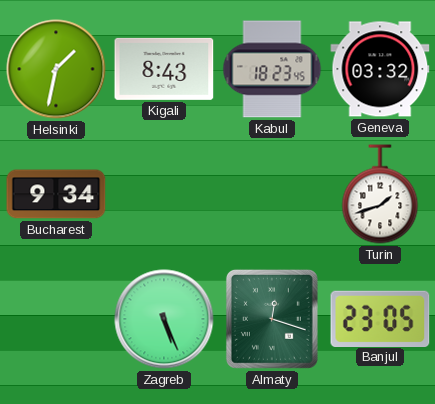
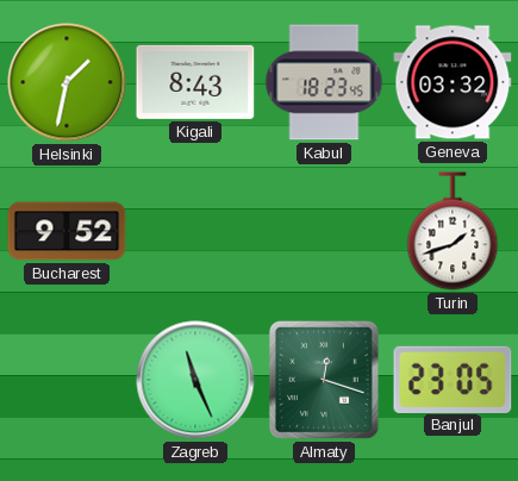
Bucharest: 9:34 -> 9:52
Zagreb: 5:26 -> 11:26
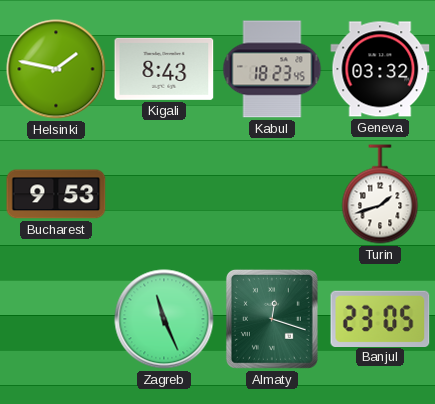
Helsinki: 1:32 -> 1:47
Bucharest: 9:52 -> 9:53
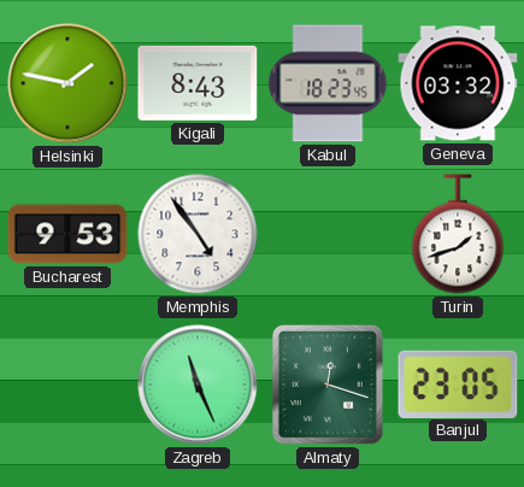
Memphis: none -> 4:54
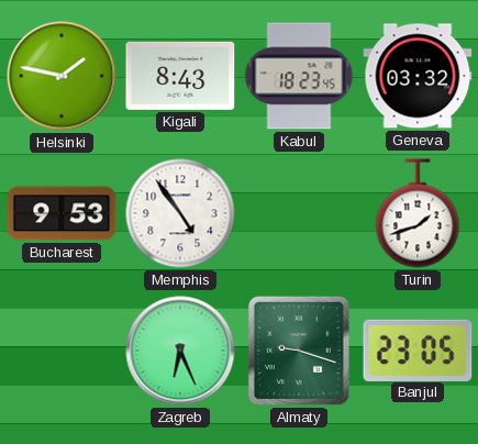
Zagreb: 11:26 -> 6:26
Almaty: 12:18 -> 9:18
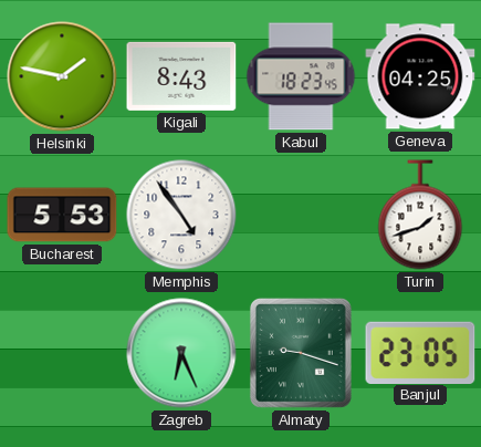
Geneva: 03:32 -> 04:25
Bucharest: 9:53 -> 5:53
